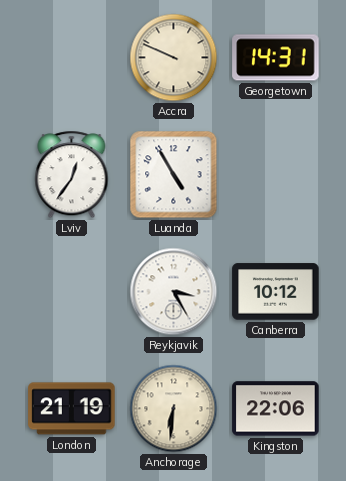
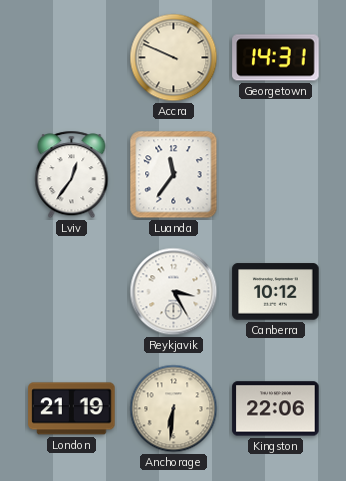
Luanda: 4:55 -> 11:36
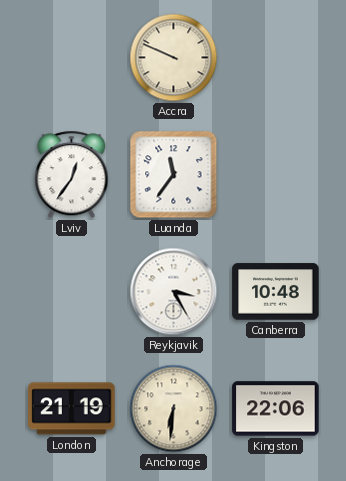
Georgetown: 14:31 -> none
Canberra: 10:12 -> 10:48
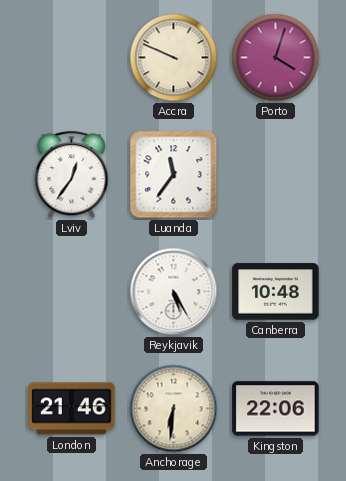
Porto: none -> 4:03
Reykjavik: 3:25 -> 5:25
London: 21:19 -> 21:46
